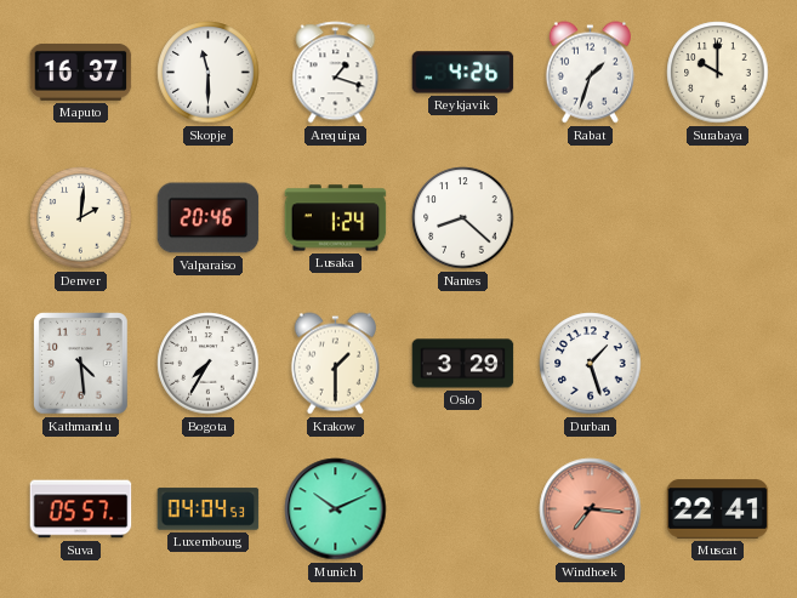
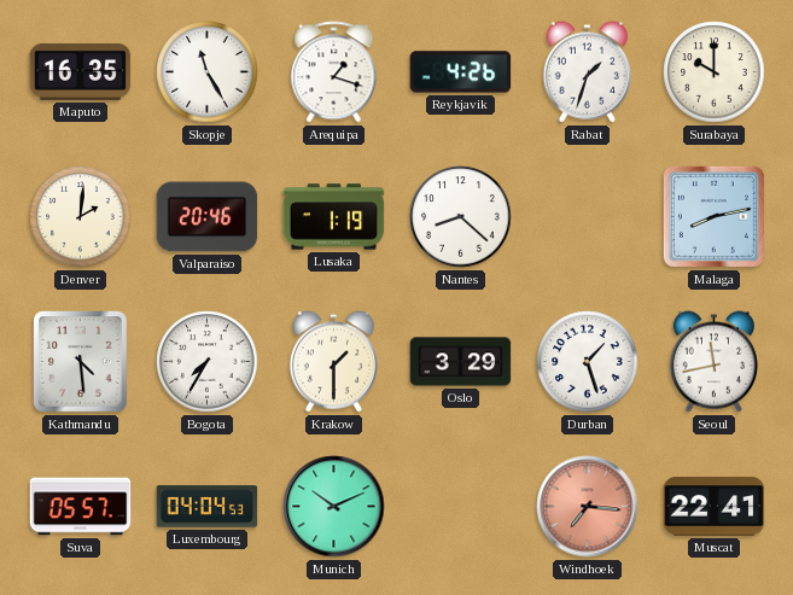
Maputo: 16:37 -> 16:35
Skopje: 11:30 -> 11:25
Lusaka: 1:24 -> 1:19
Malaga: none -> 8:13
Seoul: none -> 11:43
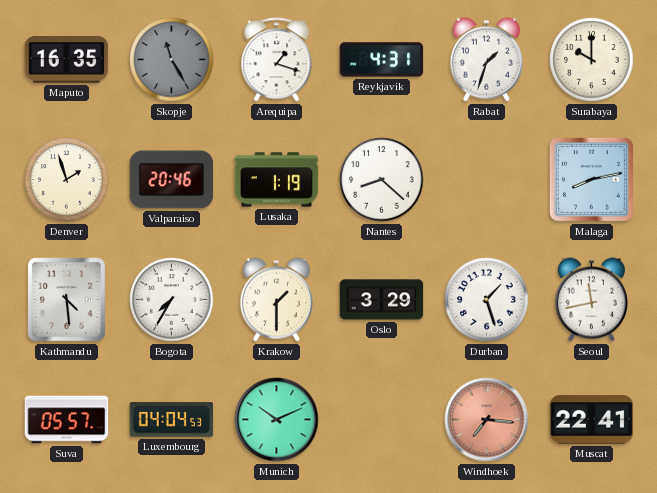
Skopje dial: white -> grey
Reykjavik: 4:26 -> 4:31
Denver: 2:01 -> 1:57
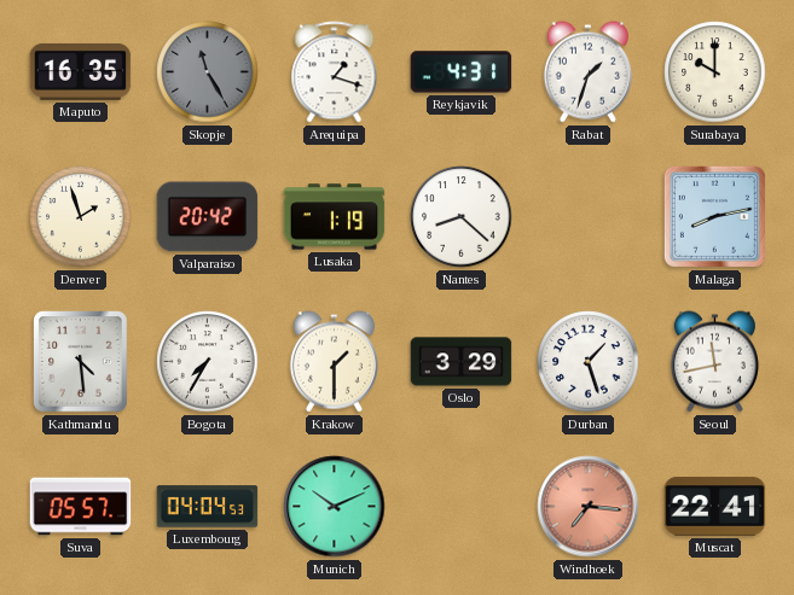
Valparaiso: 20:46 -> 20:42
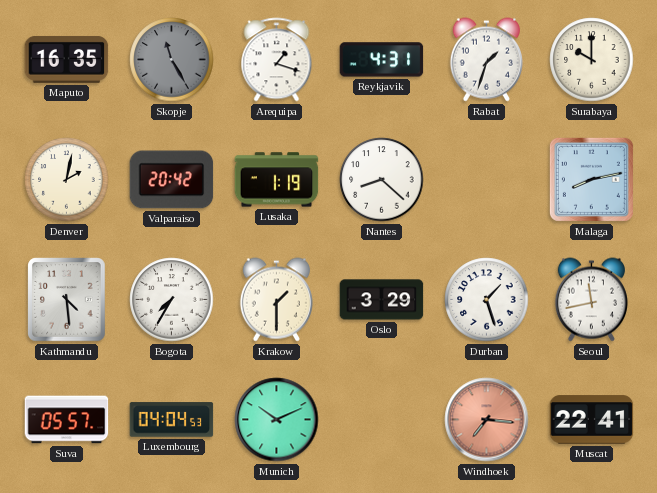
Denver: 1:57 -> 2:02
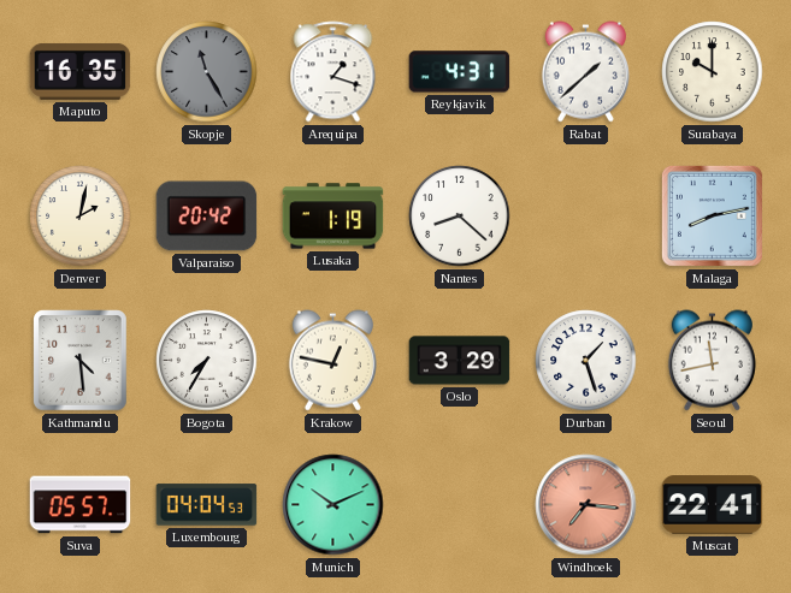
Rabat: 1:33 -> 1:38
Krakow: 1:30 -> 12:47
